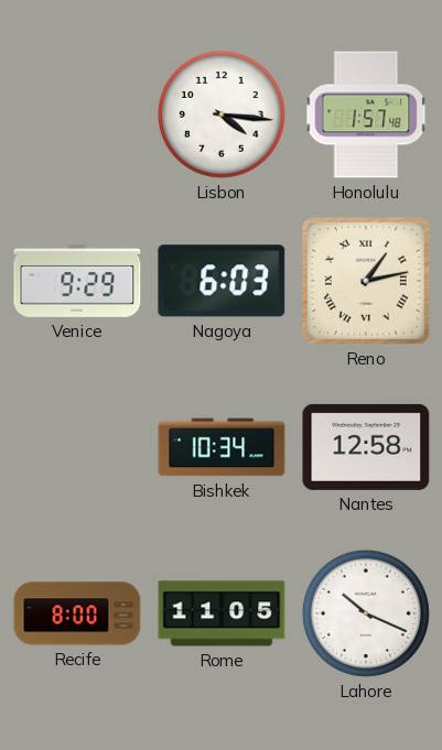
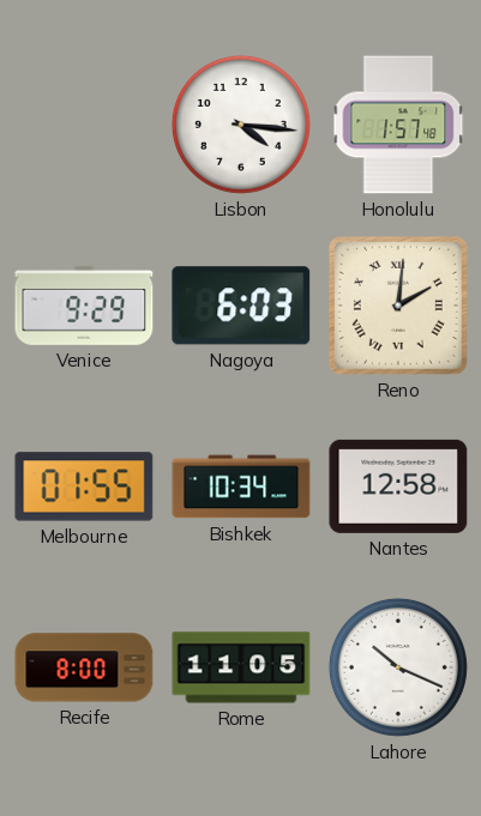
Reno: 1:13 -> 2:01
Melbourne: none -> 01:55
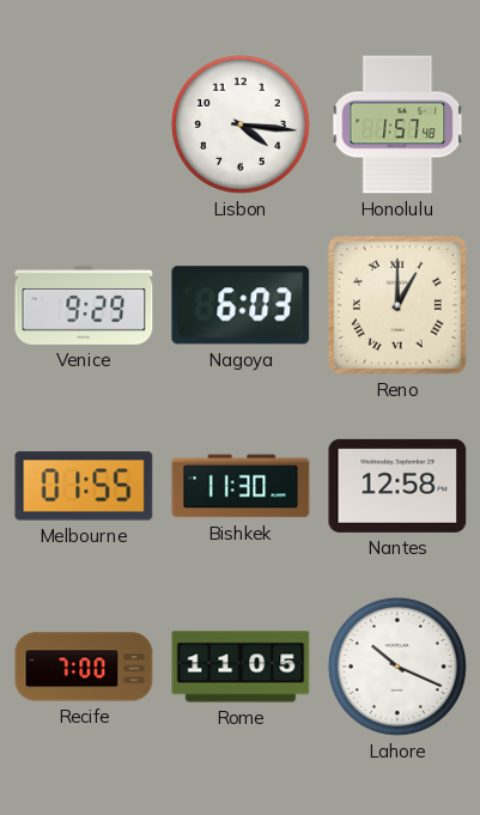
Reno: 2:01 -> 1:00
Bishkek: 10:34 -> 11:30
Recife: 8:00 -> 7:00
